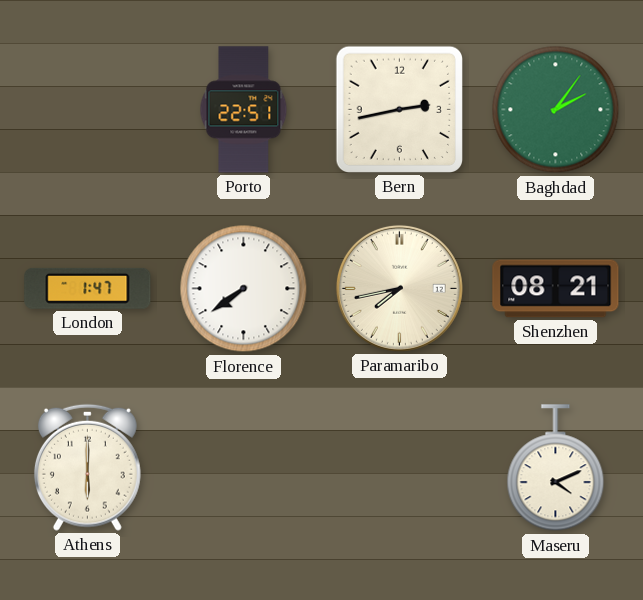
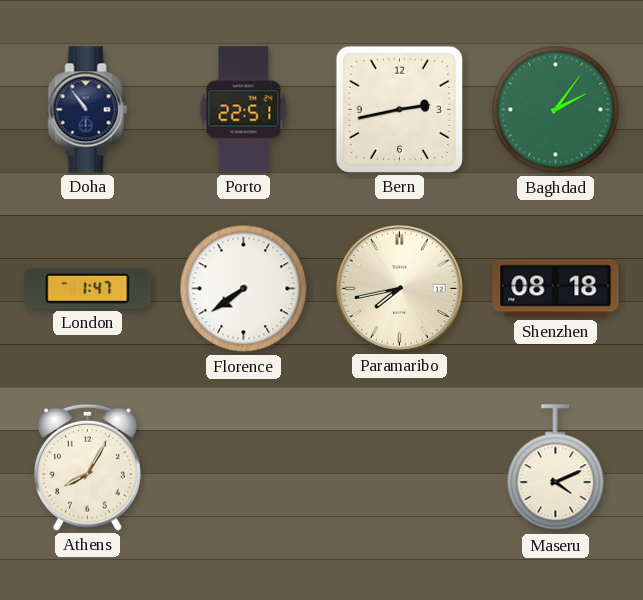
Doha: none -> 10:54
Shenzhen: 08:21 -> 08:18
Athens: 6:00 -> 8:05
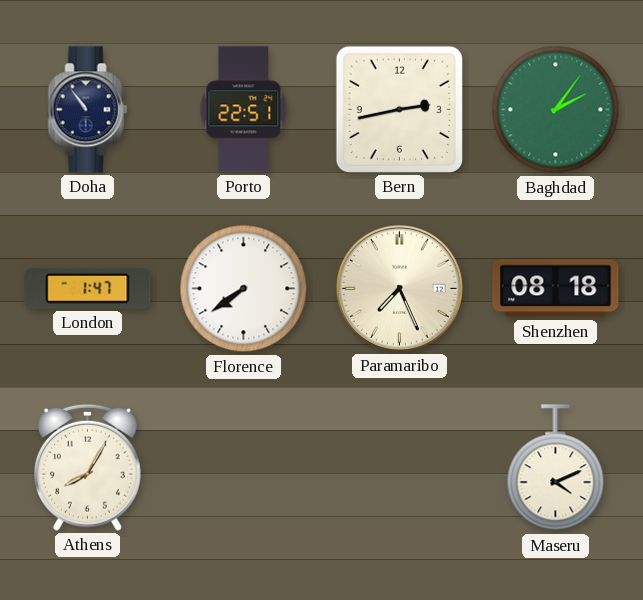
Paramaribo: 7:43 -> 7:26
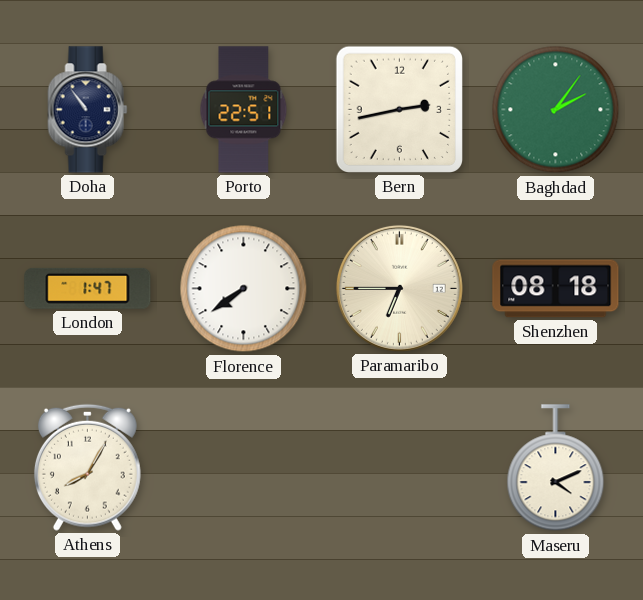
Paramaribo: 7:26 -> 6:45
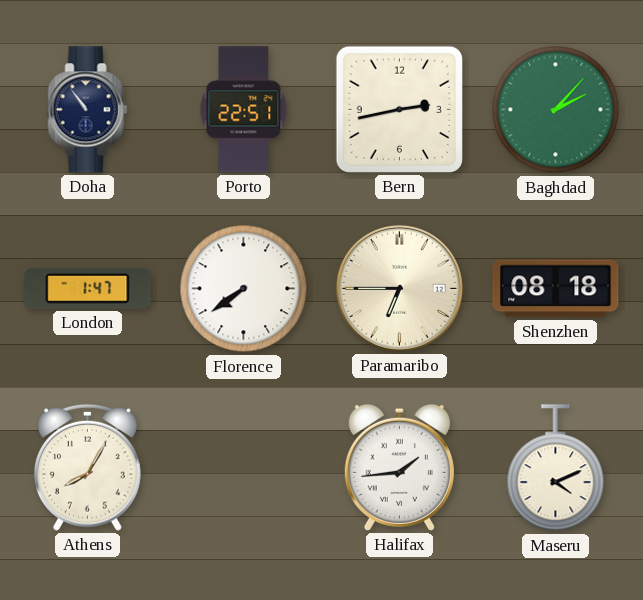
Baghdad: 2:06 -> 2:07
Halifax: none -> 1:44
